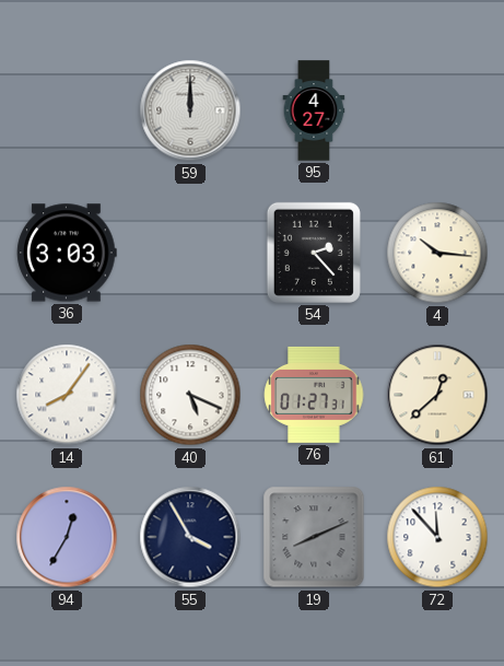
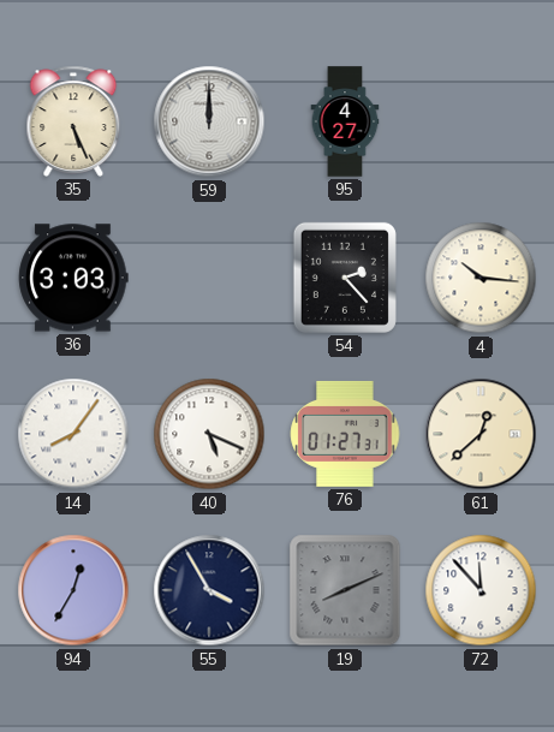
35: none -> 5:26
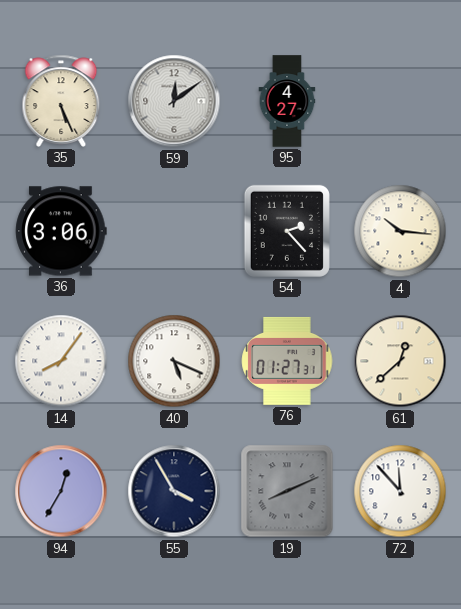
59: 12:00 -> 12:09
36: 3:03 -> 3:06
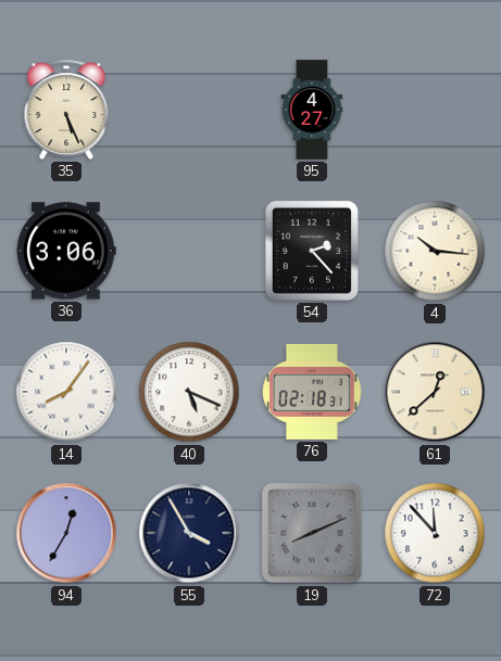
59: 12:09 -> none
76: 01:27 -> 02:18
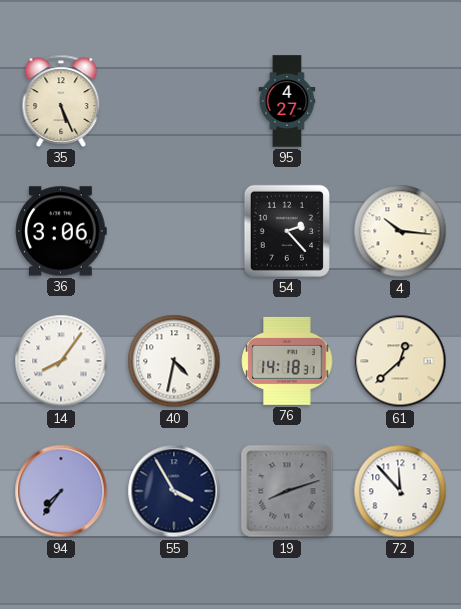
40: 5:19 -> 4:32
76: 02:18 -> 14:18
94: 12:35 -> 7:36
19: 8:11 -> 8:12
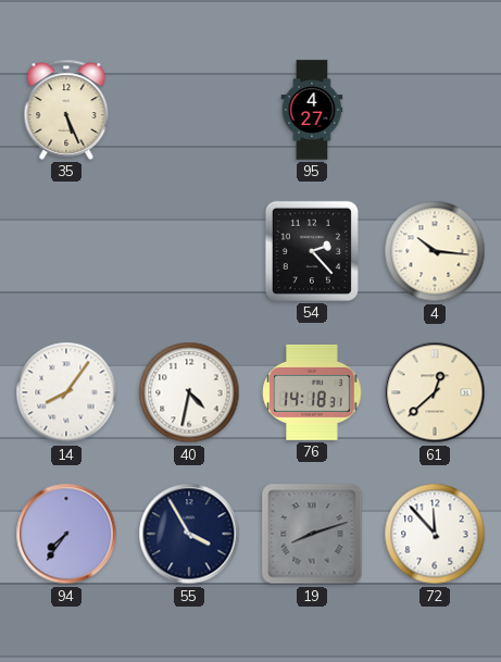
36: 3:06 -> none
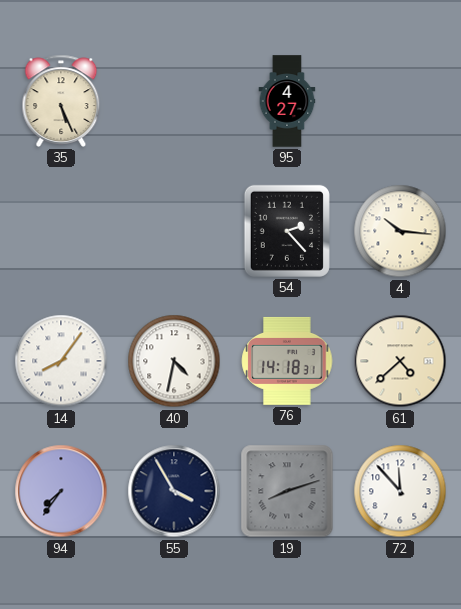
61: 12:38 -> 4:38
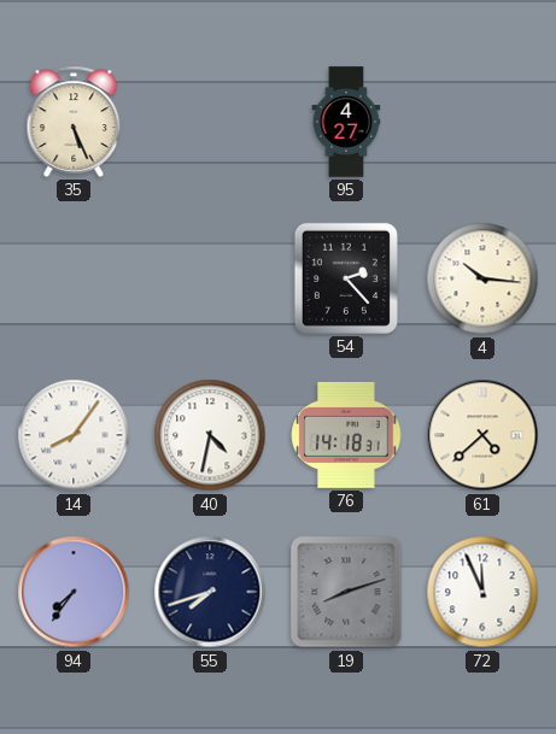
55: 3:55 -> 7:42
72: 11:53 -> 11:56
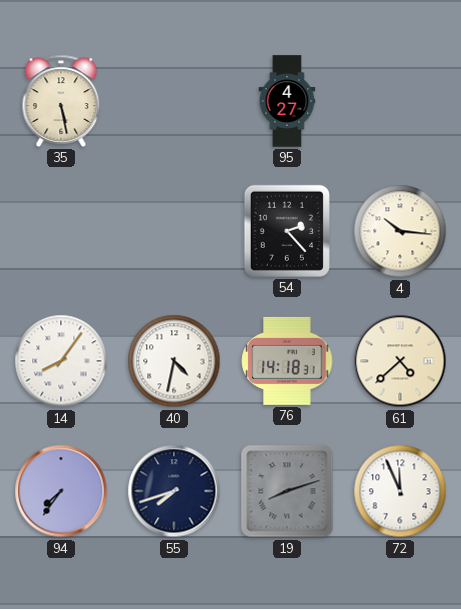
35: 5:26 -> 5:28
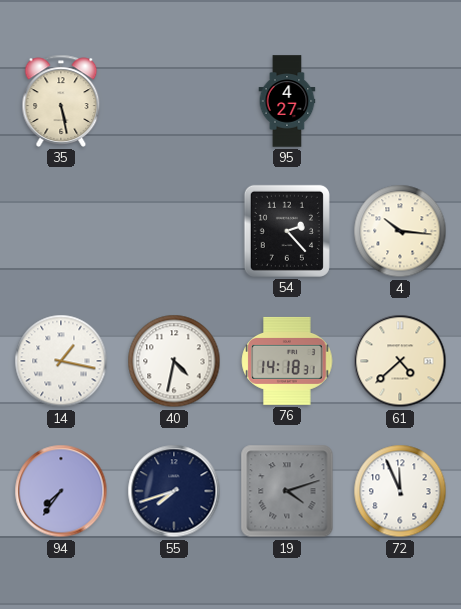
14: 8:06 -> 1:17
19: 8:12 -> 4:12
